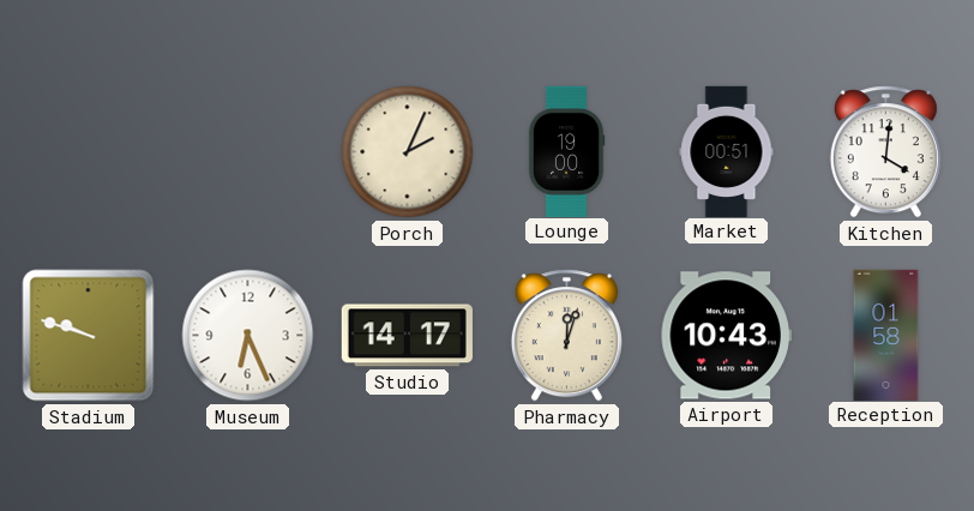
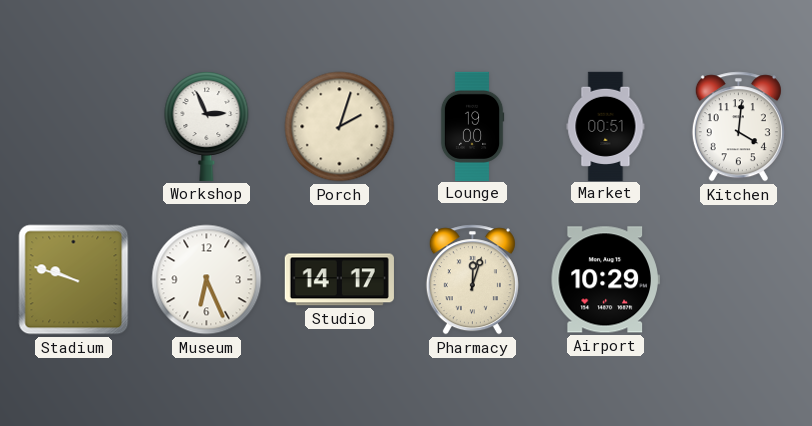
Workshop: none -> 2:56
Porch: 2:04 -> 2:03
Airport: 10:43 -> 10:29
Reception: 01:58 -> none
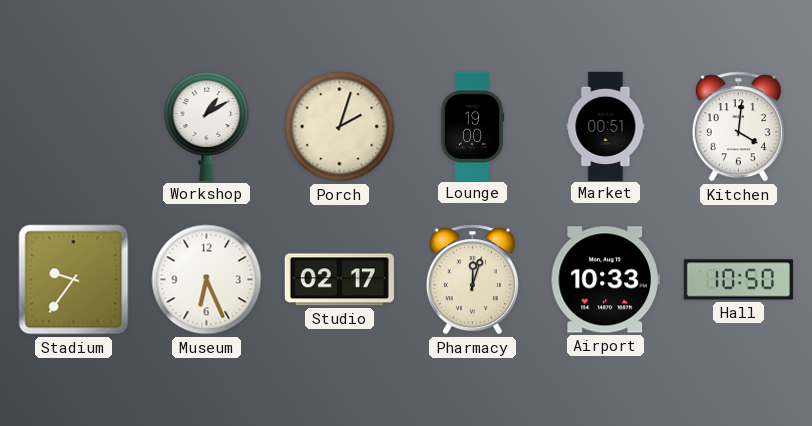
Workshop: 2:56 -> 1:10
Stadium: 9:48 -> 9:36
Studio: 14:17 -> 02:17
Airport: 10:29 -> 10:33
Hall: none -> 10:50
